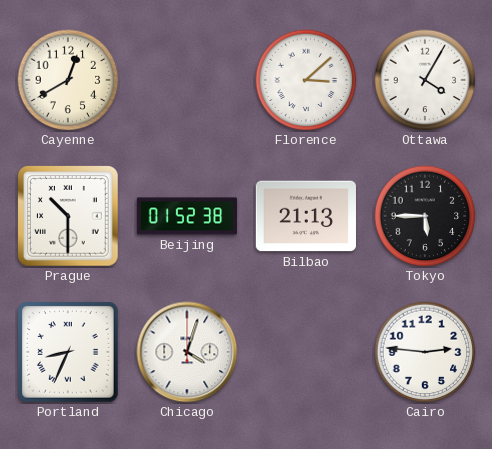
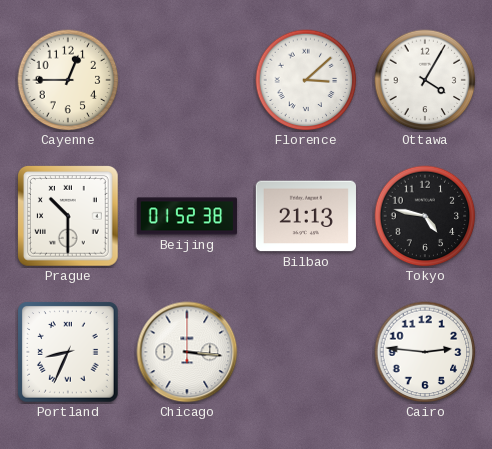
Cayenne: 12:40 -> 12:45
Tokyo: 5:45 -> 4:47
Chicago: 4:03 -> 3:16
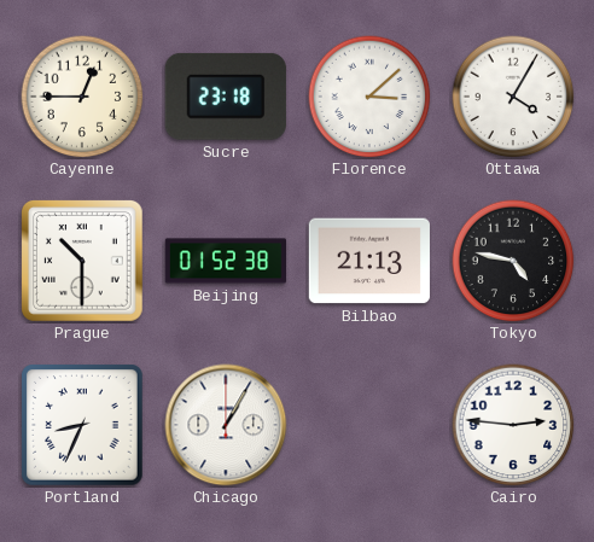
Sucre: none -> 23:18
Chicago: 3:16 -> 1:05
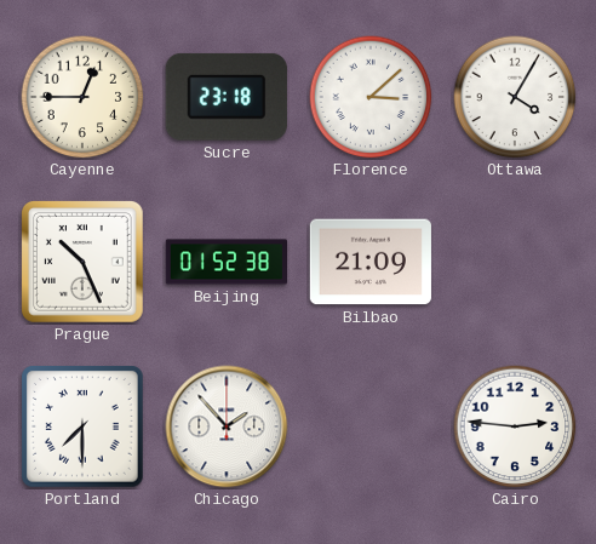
Prague: 10:30 -> 10:26
Bilbao: 21:13 -> 21:09
Tokyo: 4:47 -> none
Portland: 8:34 -> 7:30
Chicago: 1:05 -> 1:53
